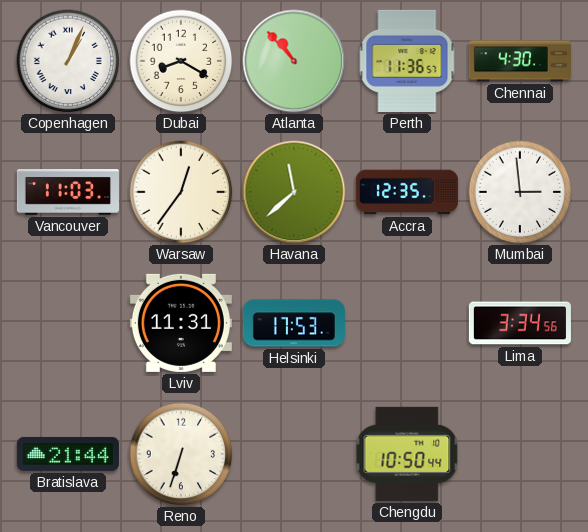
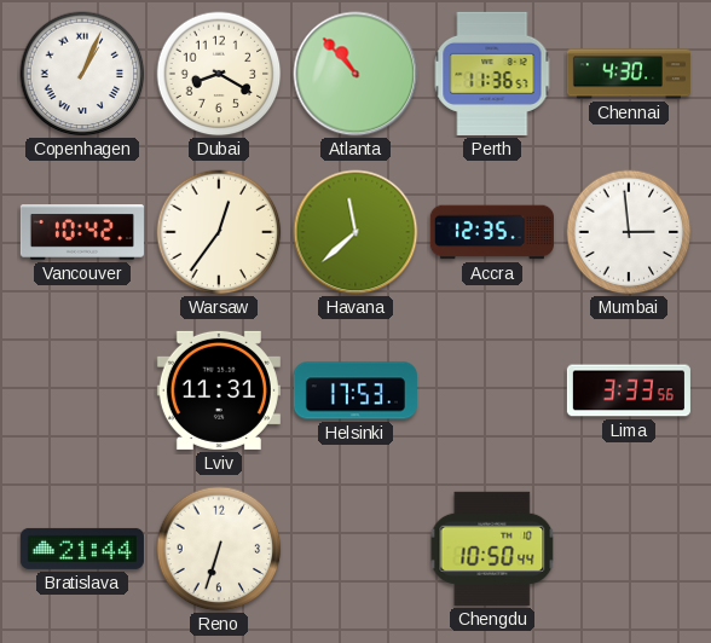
Vancouver: 11:03 -> 10:42
Lima: 3:34 -> 3:33
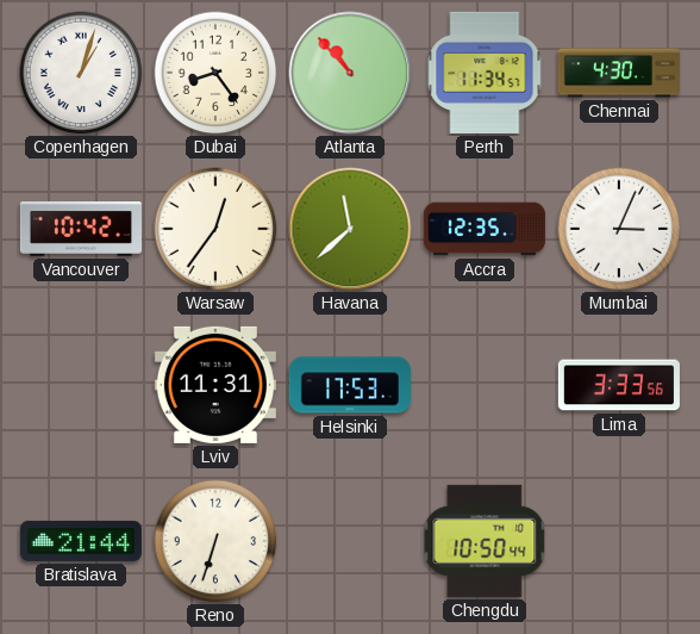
Copenhagen: 1:04 -> 1:03
Dubai: 8:20 -> 8:24
Perth: 11:36 -> 11:34
Mumbai: 2:59 -> 3:04
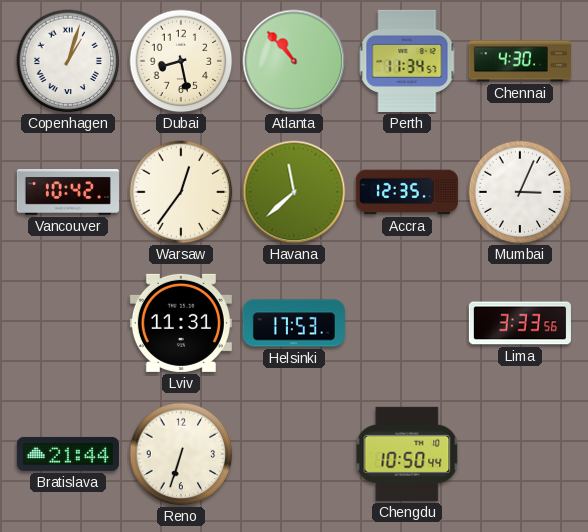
Dubai: 8:24 -> 8:28
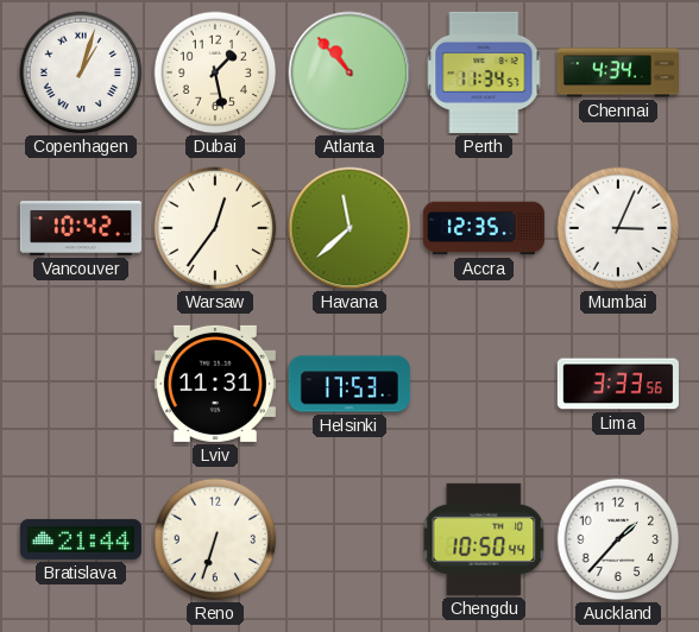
Dubai: 8:28 -> 1:28
Chennai: 4:30 -> 4:34
Auckland: none -> 1:37
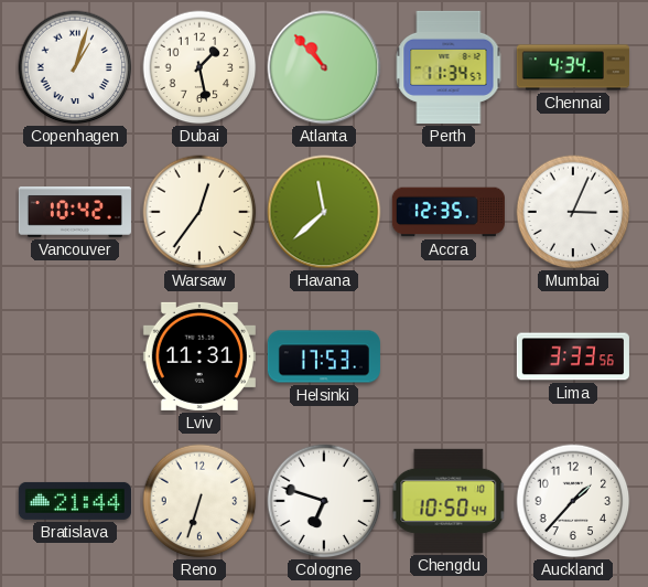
Cologne: none -> 6:48
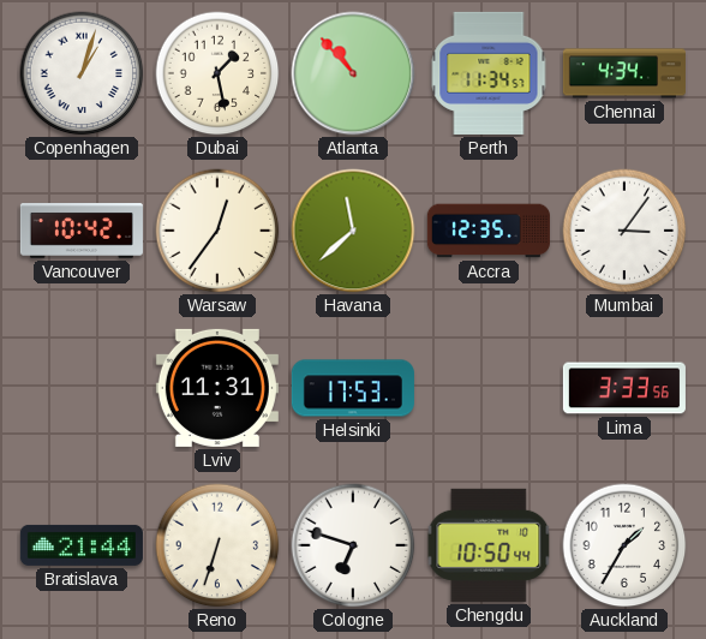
Mumbai: 3:04 -> 3:06
Auckland: 1:37 -> 1:35
